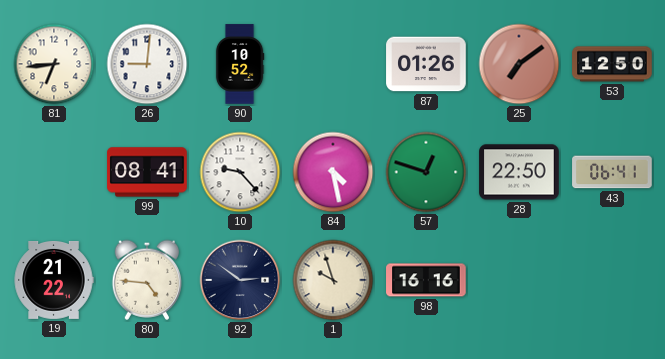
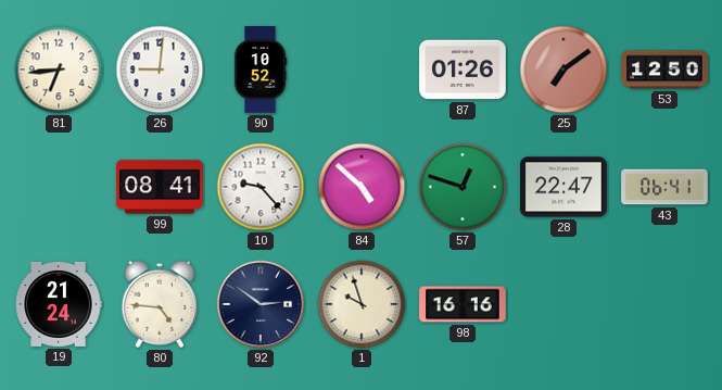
84: 4:28 -> 4:52
28: 22:50 -> 22:47
19: 21:22 -> 21:24
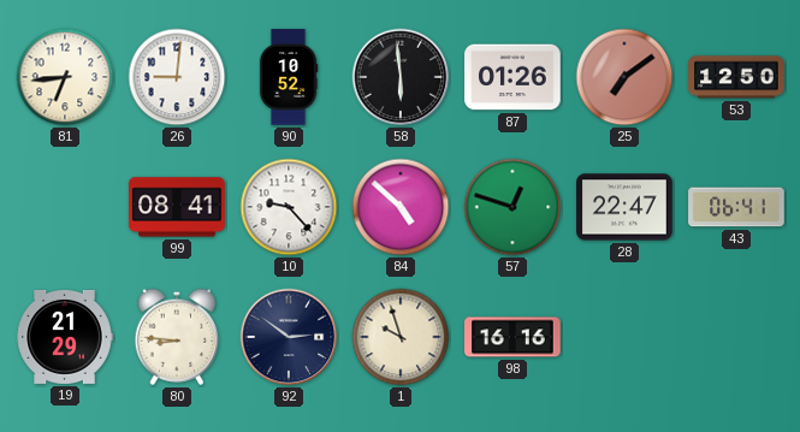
58: none -> 5:59
19: 21:24 -> 21:29
80: 4:46 -> 8:46
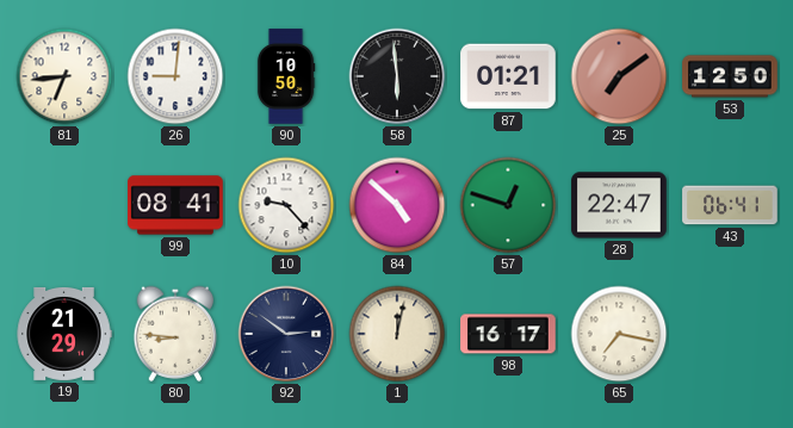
90: 10:52 -> 10:50
87: 01:26 -> 01:21
1: 9:57 -> 12:02
98: 16:16 -> 16:17
65: none -> 7:17
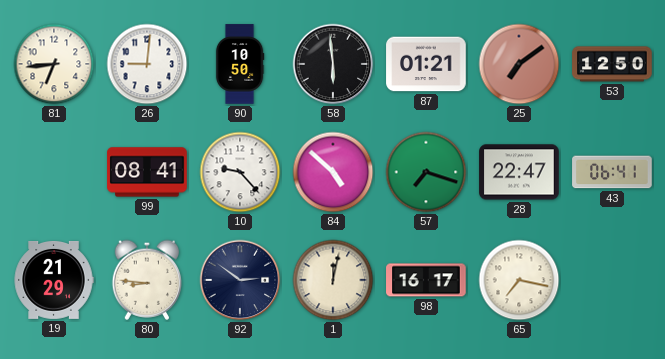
57: 12:48 -> 7:18
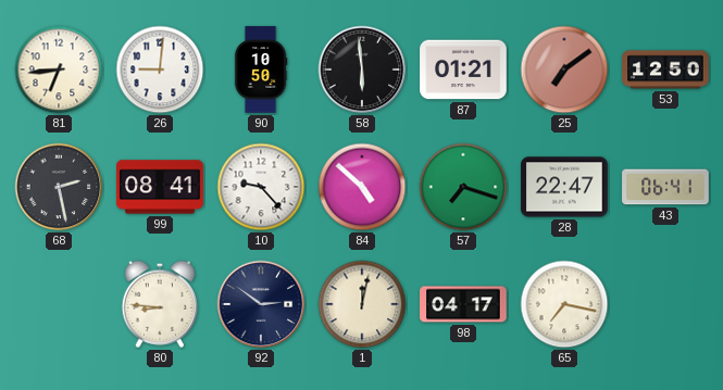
68: none -> 2:28
19: 21:29 -> none
98: 16:17 -> 04:17
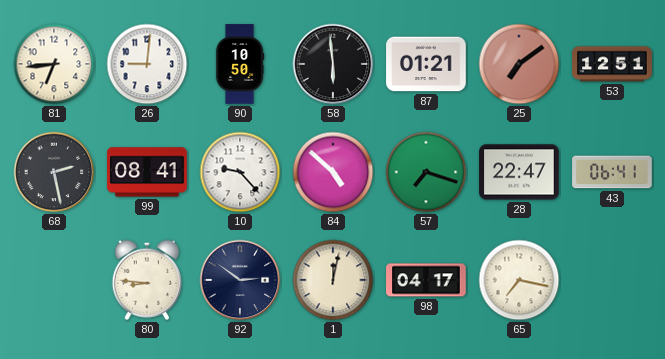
53: 12:50 -> 12:51
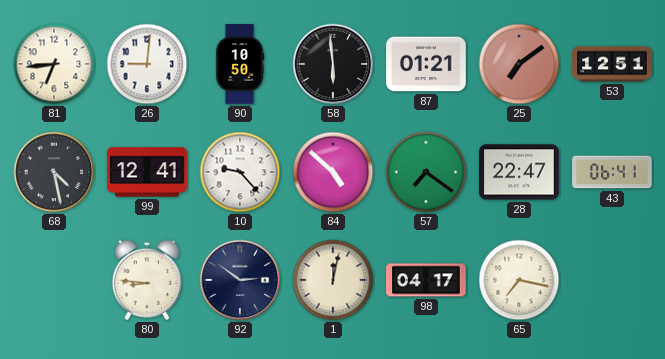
68: 2:28 -> 4:28
99: 08:41 -> 12:41
57: 7:18 -> 7:21
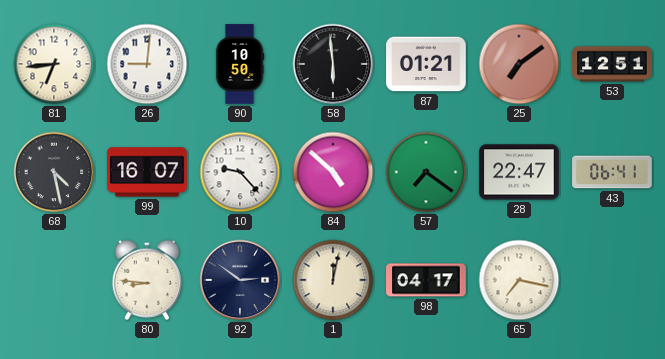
99: 12:41 -> 16:07
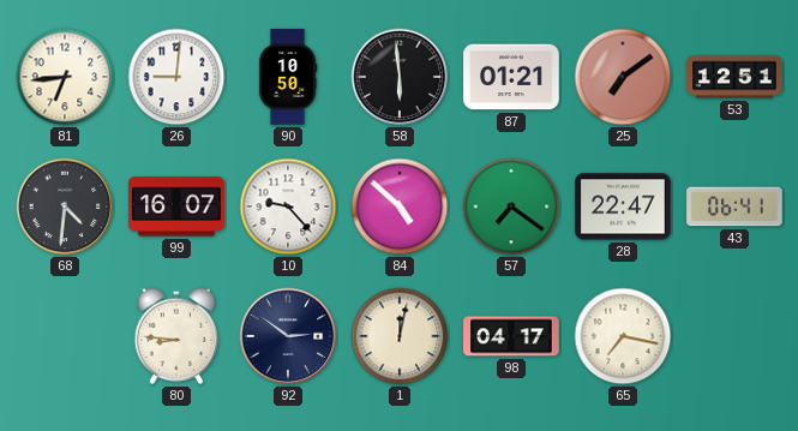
68: 4:28 -> 4:31
